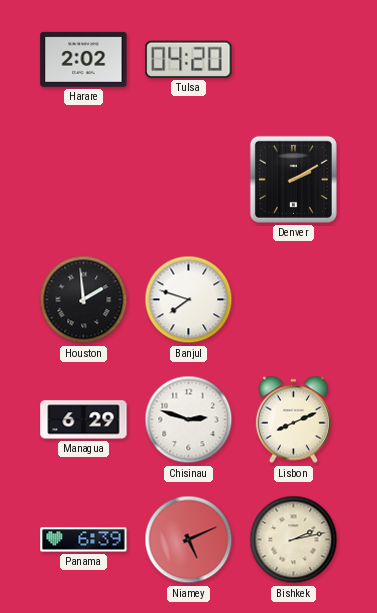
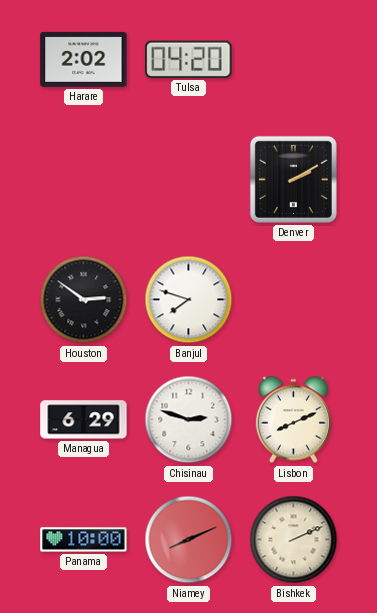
Houston: 1:59 -> 2:51
Panama: 6:39 -> 10:00
Niamey: 5:11 -> 8:11
Bishkek: 2:13 -> 2:11
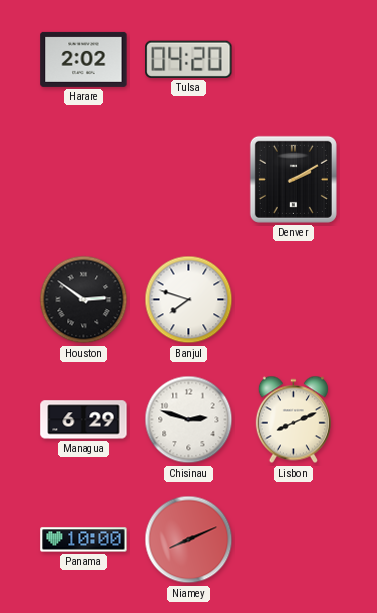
Bishkek: 2:11 -> none
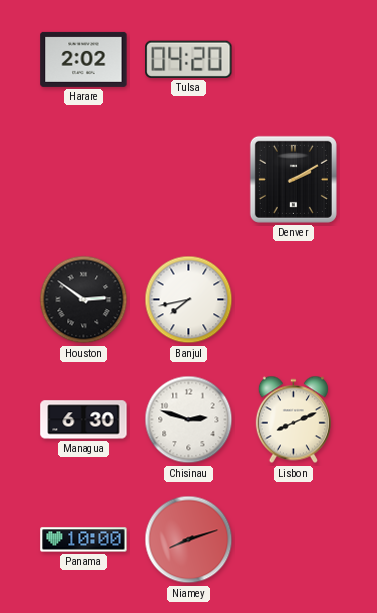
Banjul: 7:48 -> 7:43
Managua: 6:29 -> 6:30
Niamey: 8:11 -> 8:12
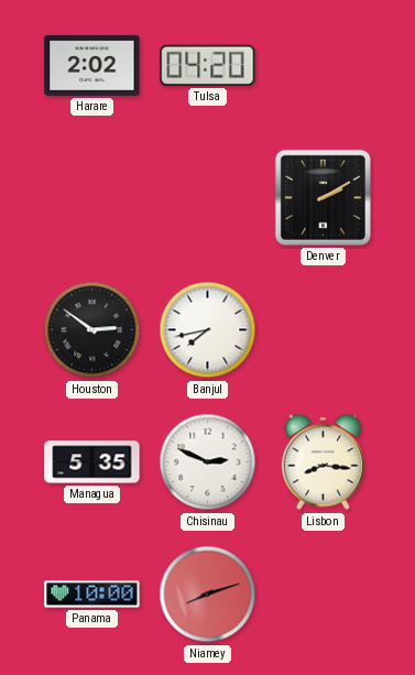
Managua: 6:30 -> 5:35
Chisinau: 2:48 -> 2:49
Lisbon: 8:11 -> 8:16
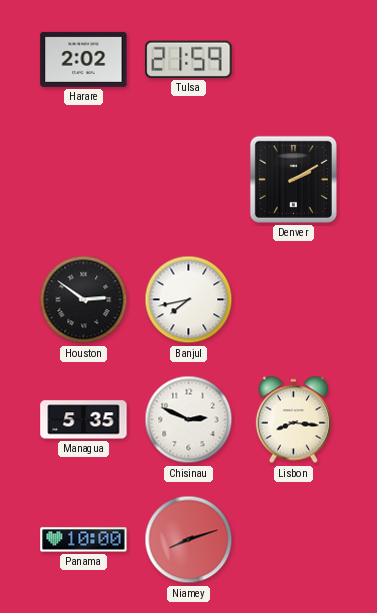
Tulsa: 04:20 -> 21:59
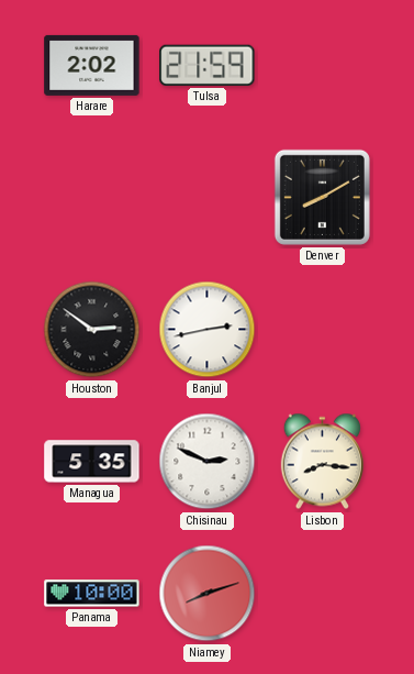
Denver: 2:10 -> 8:10
Banjul: 7:43 -> 2:43
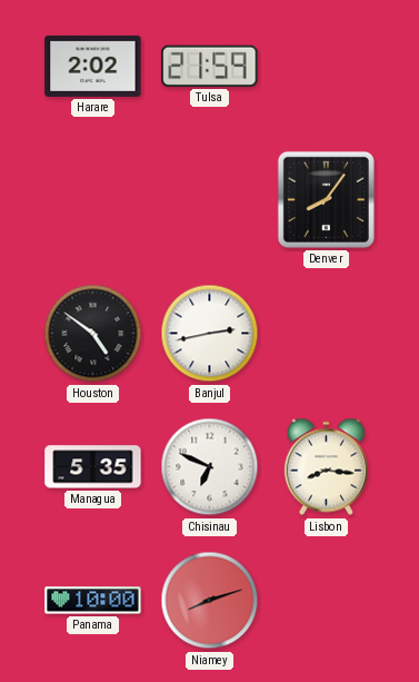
Denver: 8:10 -> 8:06
Houston: 2:51 -> 4:51
Chisinau: 2:49 -> 6:49
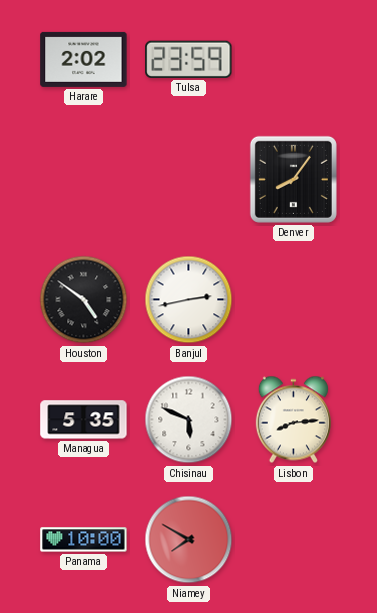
Tulsa: 21:59 -> 23:59
Chisinau: 6:49 -> 5:49
Lisbon: 8:16 -> 8:14
Niamey: 8:12 -> 7:50
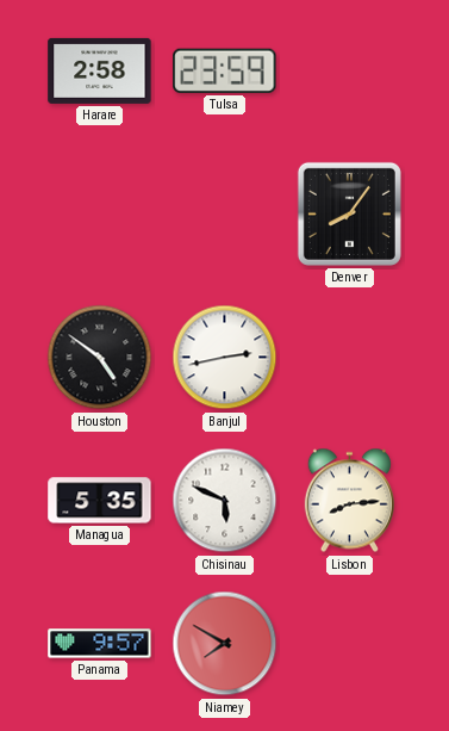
Harare: 2:02 -> 2:58
Panama: 10:00 -> 9:57
